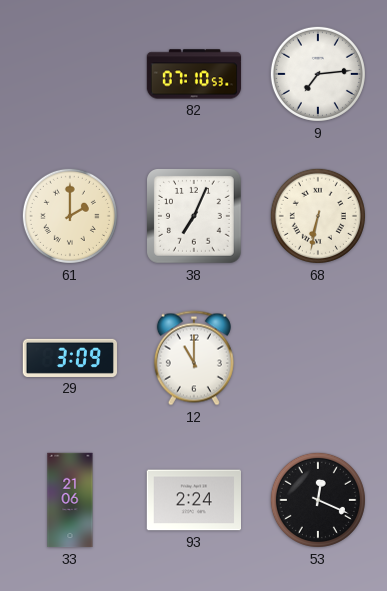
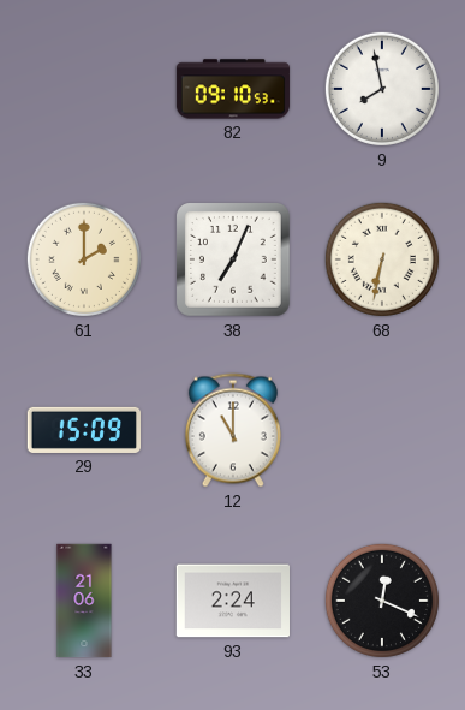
82: 07:10 -> 09:10
9: 7:14 -> 7:58
29: 3:09 -> 15:09
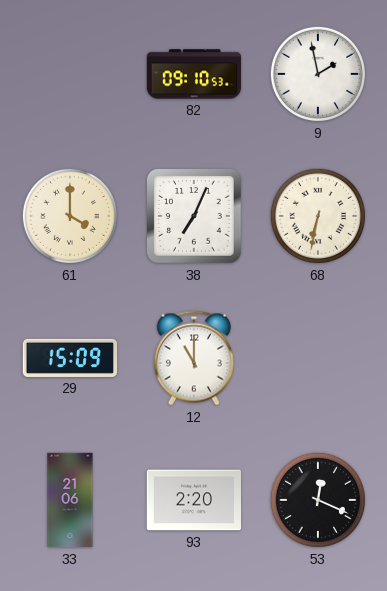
9: 7:58 -> 1:58
61: 2:00 -> 4:00
93: 2:24 -> 2:20
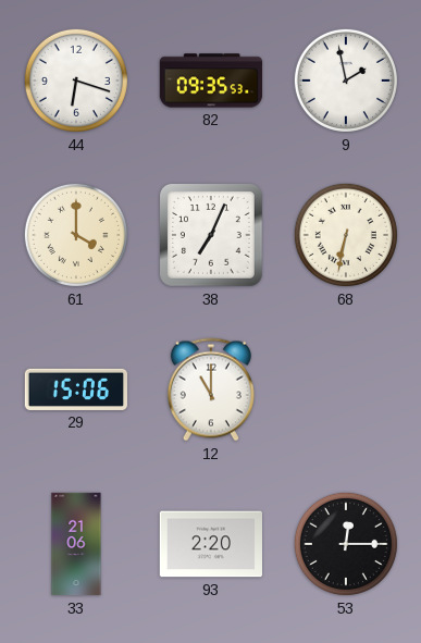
44: none -> 6:18
82: 09:10 -> 09:35
29: 15:09 -> 15:06
53: 12:19 -> 12:15
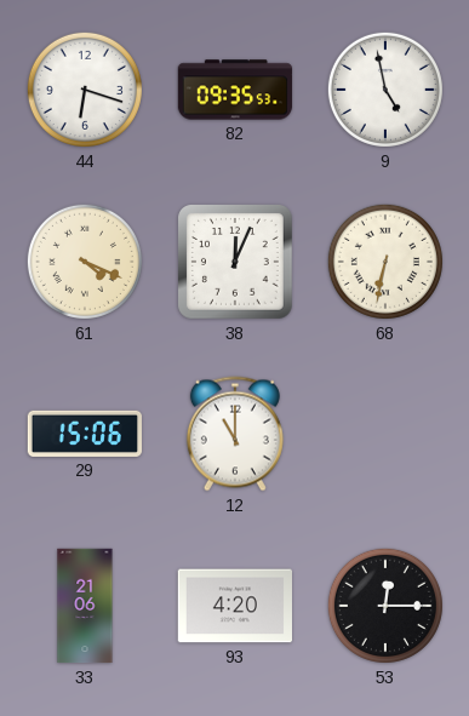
9: 1:58 -> 4:58
61: 4:00 -> 4:19
38: 7:04 -> 12:04
93: 2:20 -> 4:20
